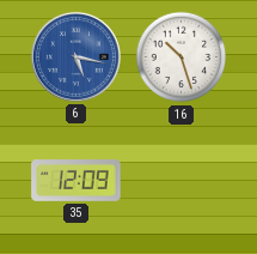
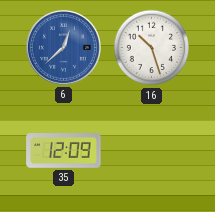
6: 5:17 -> 12:38
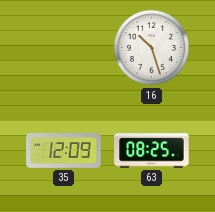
6: 12:38 -> none
63: none -> 08:25
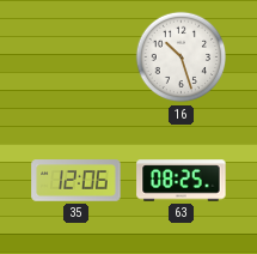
35: 12:09 -> 12:06
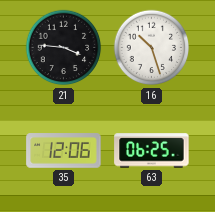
21: none -> 3:46
63: 08:25 -> 06:25
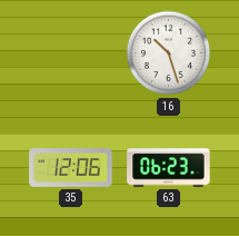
21: 3:46 -> none
63: 06:25 -> 06:23
